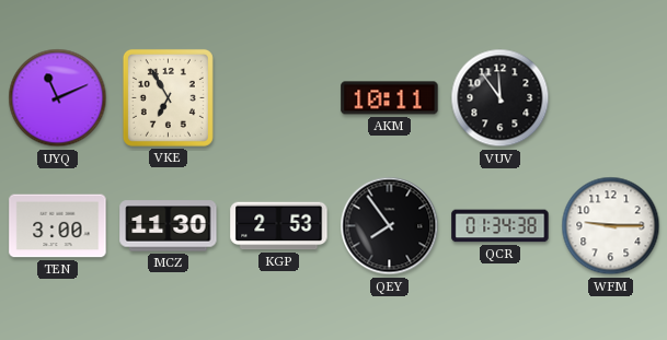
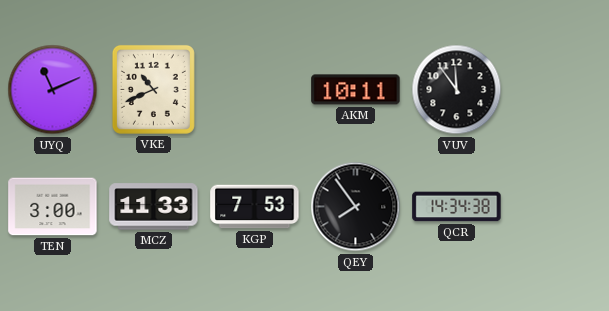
VKE: 6:55 -> 10:41
MCZ: 11:30 -> 11:33
KGP: 2:53 -> 7:53
QCR: 01:34 -> 14:34
WFM: 9:15 -> none
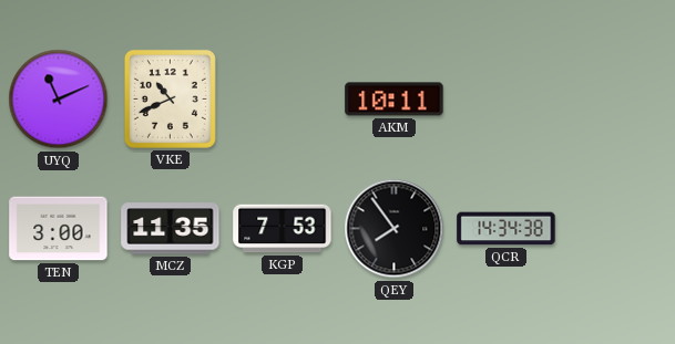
VUV: 11:54 -> none
MCZ: 11:33 -> 11:35
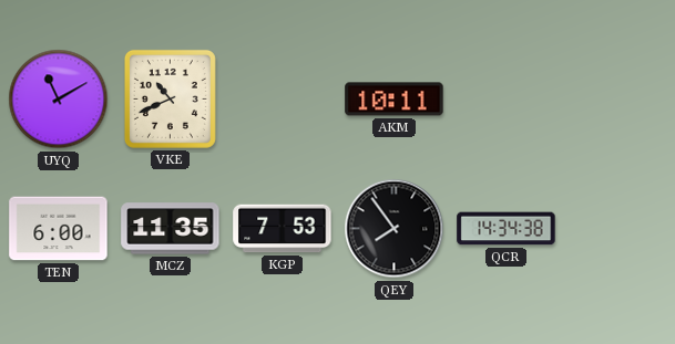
UYQ: 11:11 -> 11:10
TEN: 3:00 -> 6:00
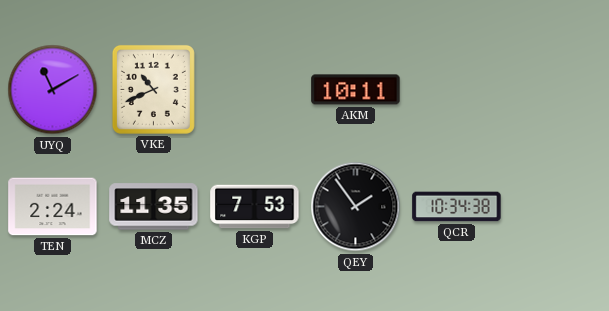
TEN: 6:00 -> 2:24
QEY: 7:54 -> 1:54
QCR: 14:34 -> 10:34
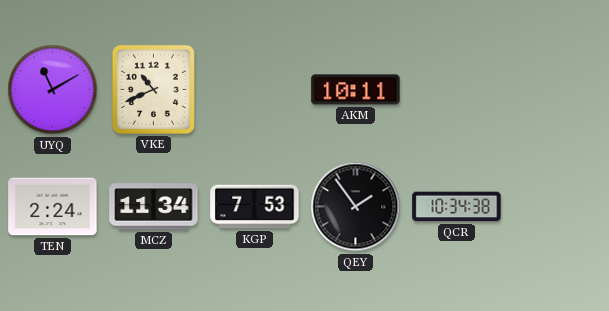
MCZ: 11:35 -> 11:34
